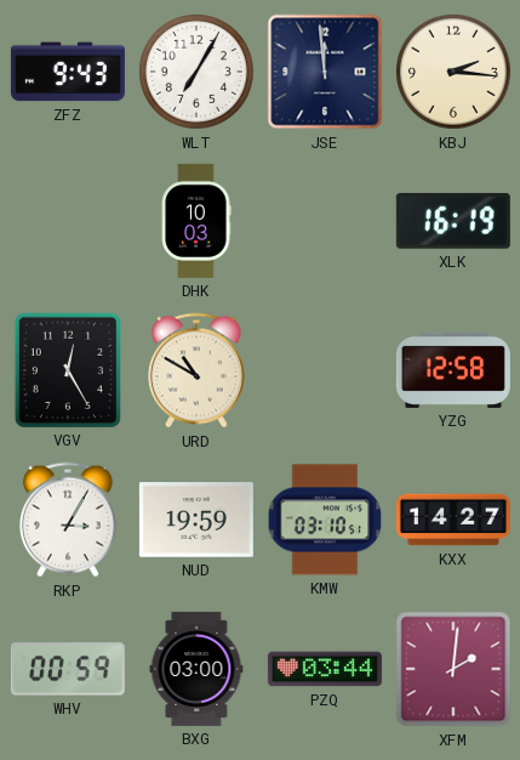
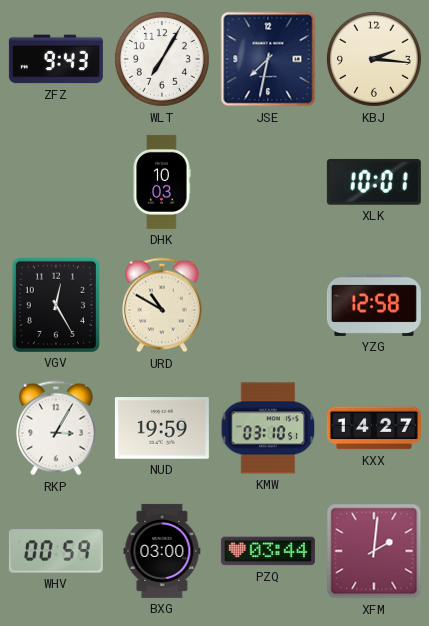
JSE: 11:59 -> 7:32
XLK: 16:19 -> 10:01
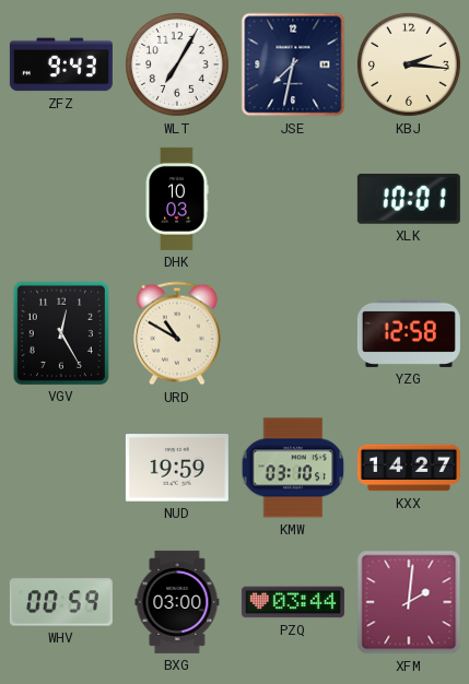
RKP: 3:05 -> none
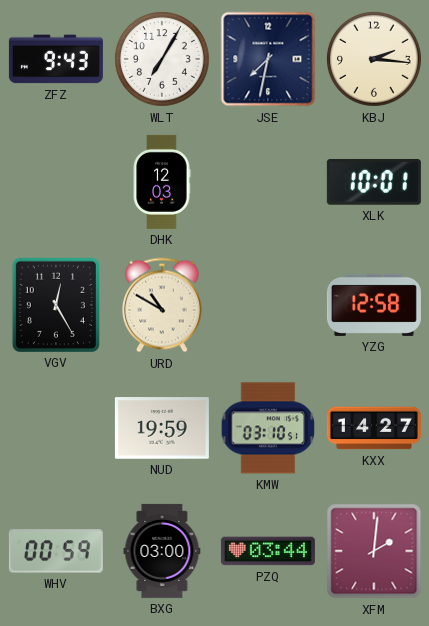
DHK: 10:03 -> 12:03
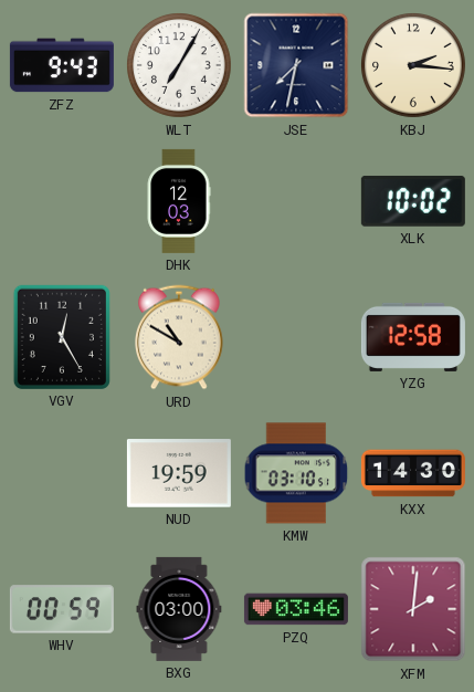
XLK: 10:01 -> 10:02
KXX: 14:27 -> 14:30
PZQ: 03:44 -> 03:46
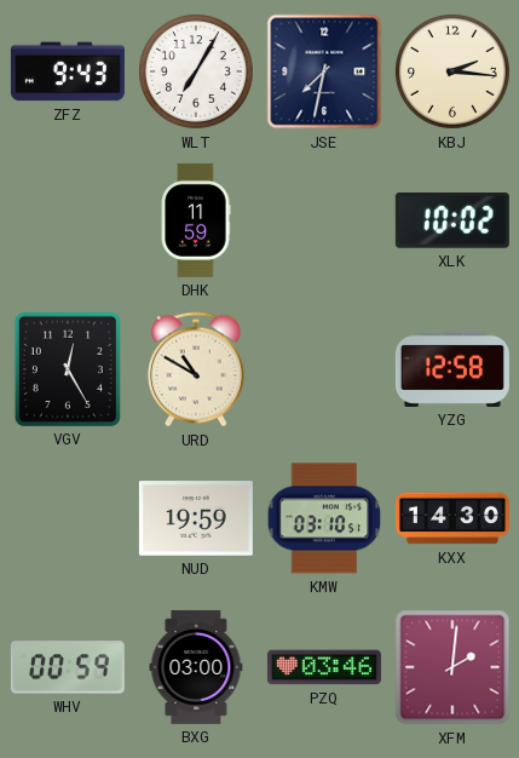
DHK: 12:03 -> 11:59
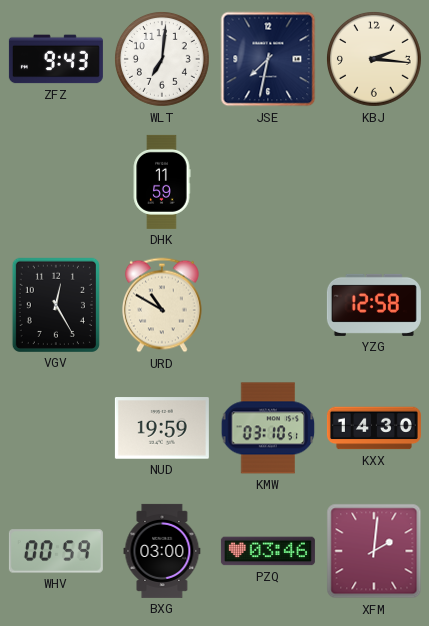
WLT: 7:05 -> 7:01
XLK: 10:02 -> none
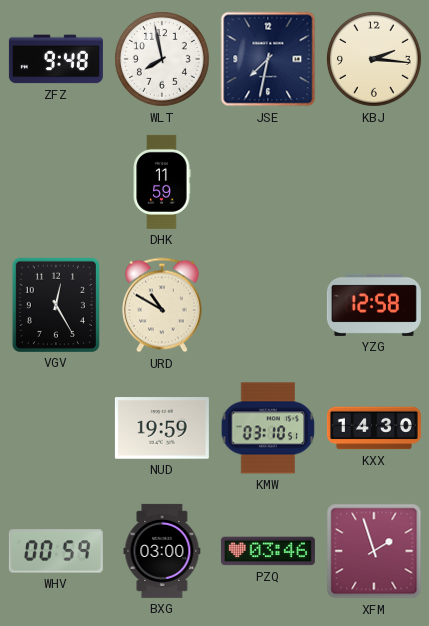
ZFZ: 9:43 -> 9:48
WLT: 7:01 -> 7:58
XFM: 2:01 -> 1:57
